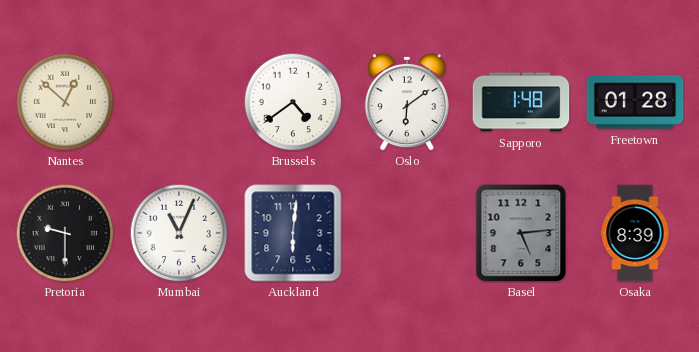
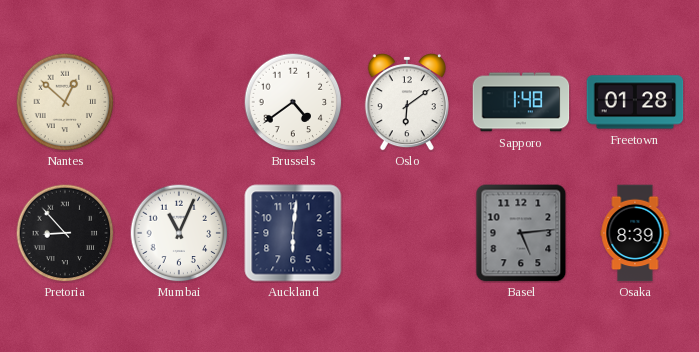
Pretoria: 9:30 -> 8:53
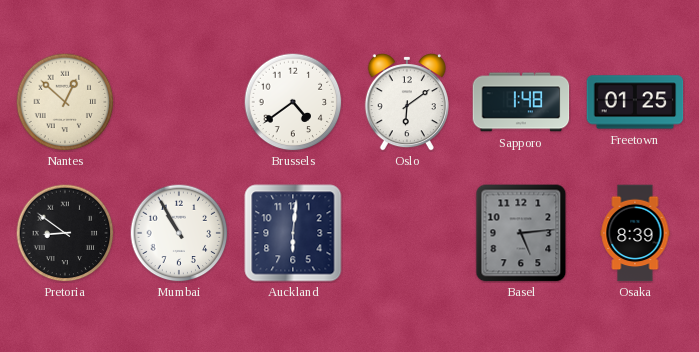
Freetown: 01:28 -> 01:25
Pretoria: 8:53 -> 8:51
Mumbai: 11:04 -> 10:55
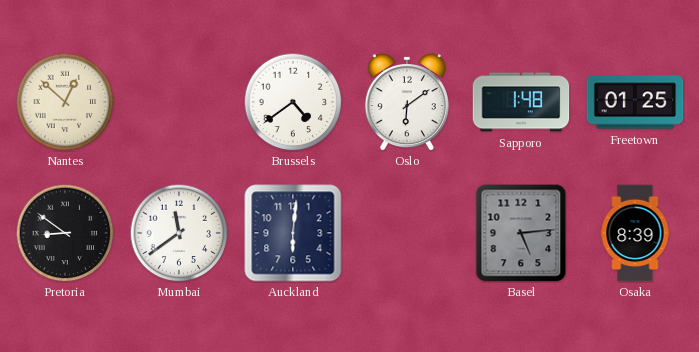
Mumbai: 10:55 -> 11:39
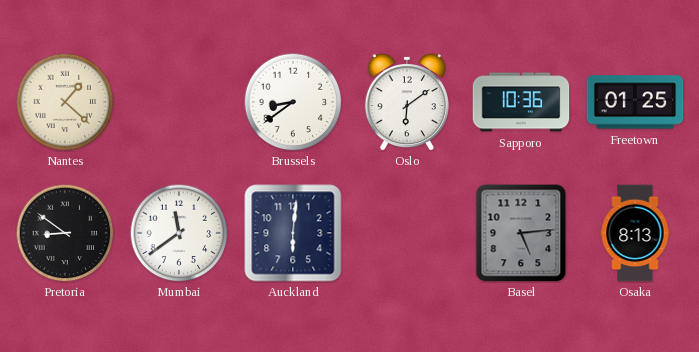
Nantes: 12:52 -> 1:22
Brussels: 4:39 -> 8:39
Sapporo: 1:48 -> 10:36
Osaka: 8:39 -> 8:13
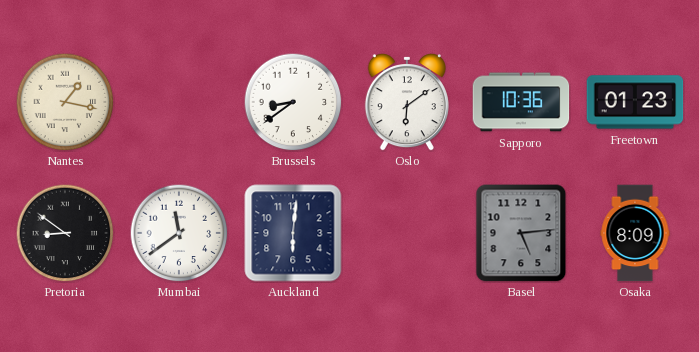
Nantes: 1:22 -> 1:17
Freetown: 01:25 -> 01:23
Osaka: 8:13 -> 8:09
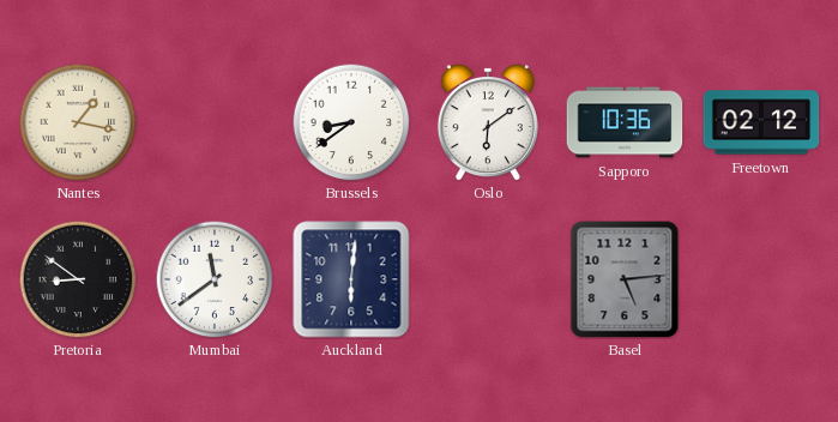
Freetown: 01:23 -> 02:12
Osaka: 8:09 -> none
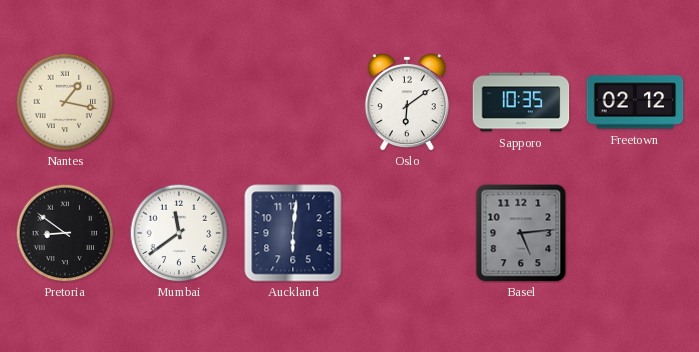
Brussels: 8:39 -> none
Sapporo: 10:36 -> 10:35
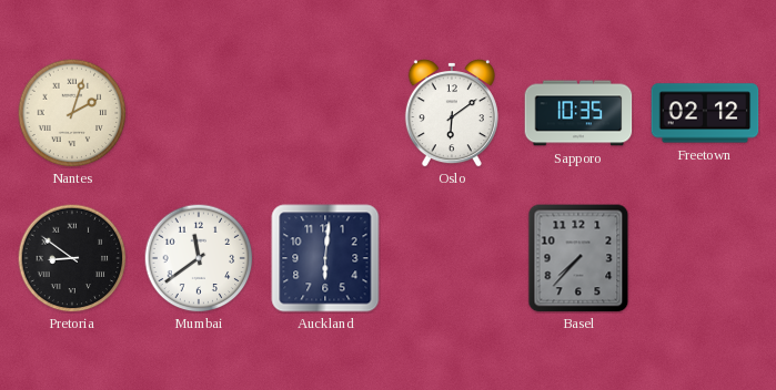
Nantes: 1:17 -> 2:03
Basel: 5:14 -> 7:37
